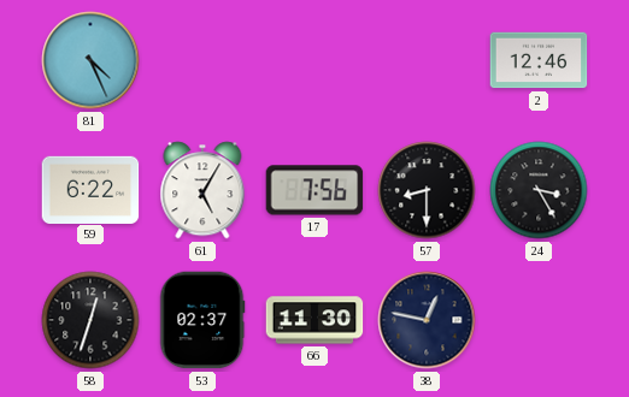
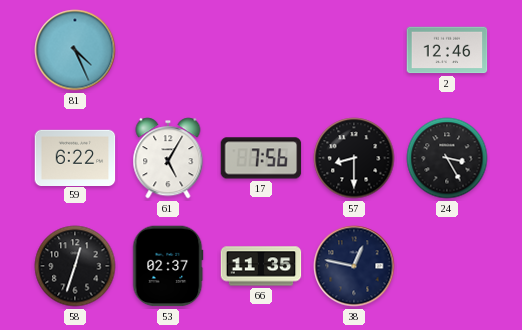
66: 11:30 -> 11:35
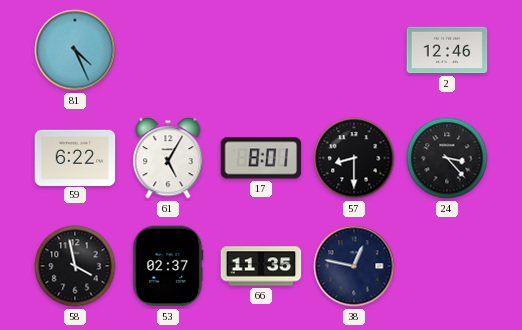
17: 7:56 -> 8:01
24: 3:25 -> 3:23
58: 12:33 -> 3:58
